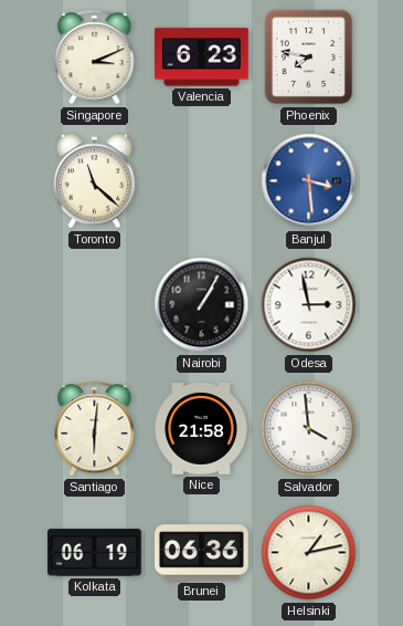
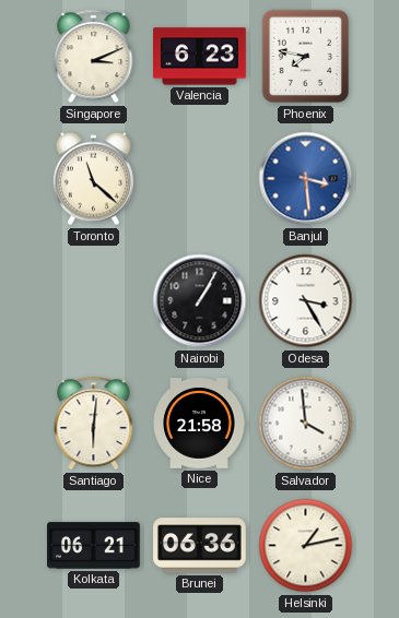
Odesa: 2:58 -> 3:25
Kolkata: 06:19 -> 06:21
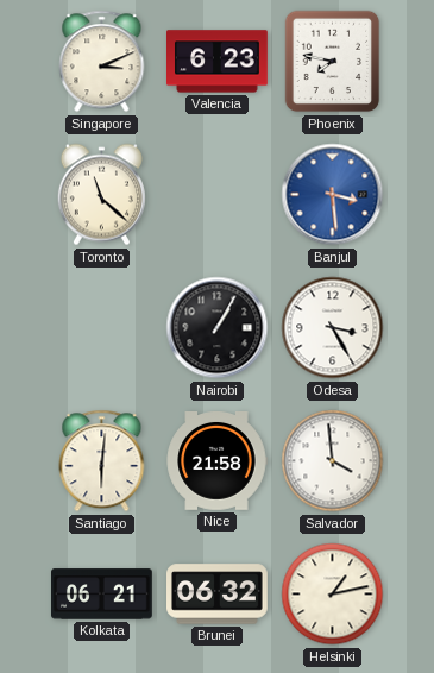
Brunei: 06:36 -> 06:32
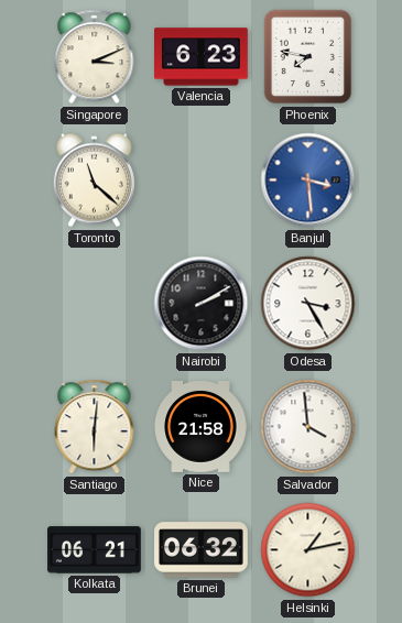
Nairobi: 1:05 -> 2:10
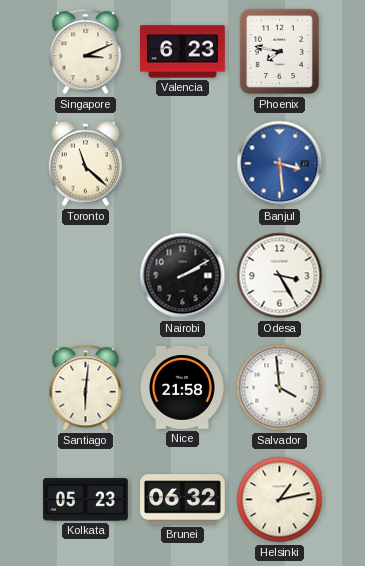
Kolkata: 06:21 -> 05:23
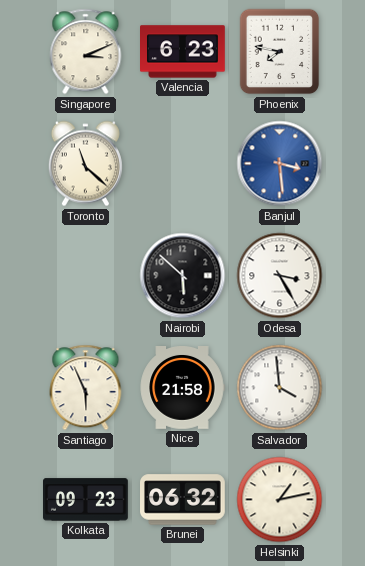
Nairobi: 2:10 -> 5:52
Santiago: 6:01 -> 5:56
Kolkata: 05:23 -> 09:23
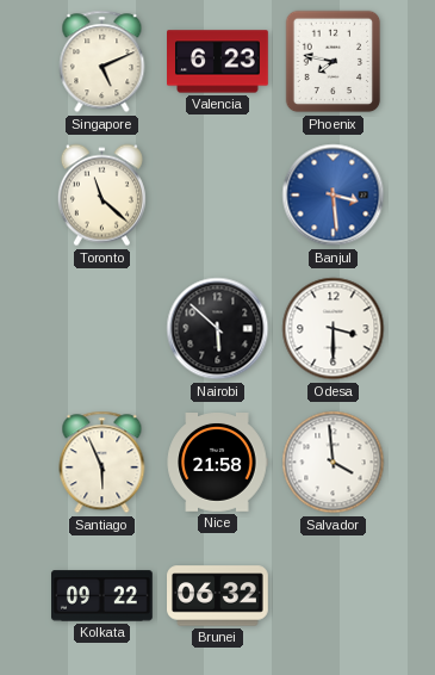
Singapore: 3:11 -> 5:11
Odesa: 3:25 -> 3:30
Kolkata: 09:23 -> 09:22
Helsinki: 1:13 -> none
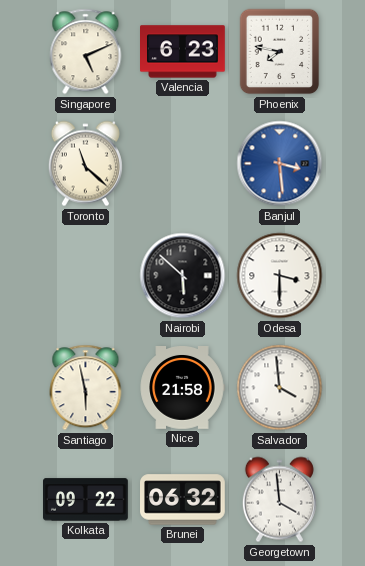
Santiago: 5:56 -> 5:58
Georgetown: none -> 3:59
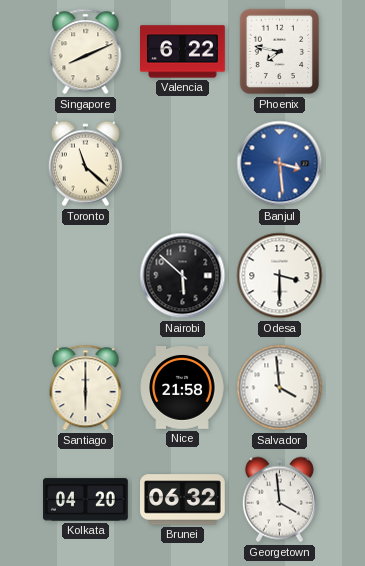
Singapore: 5:11 -> 8:11
Valencia: 6:23 -> 6:22
Santiago: 5:58 -> 6:00
Kolkata: 09:22 -> 04:20
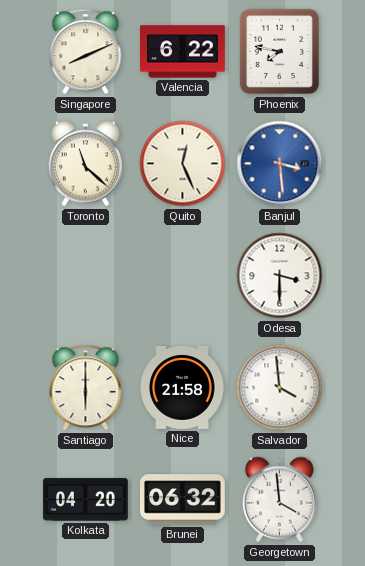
Quito: none -> 12:26
Nairobi: 5:52 -> none
